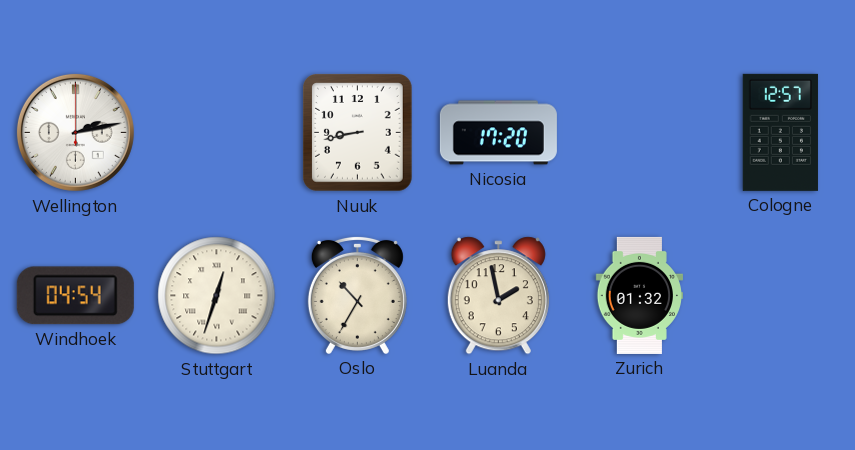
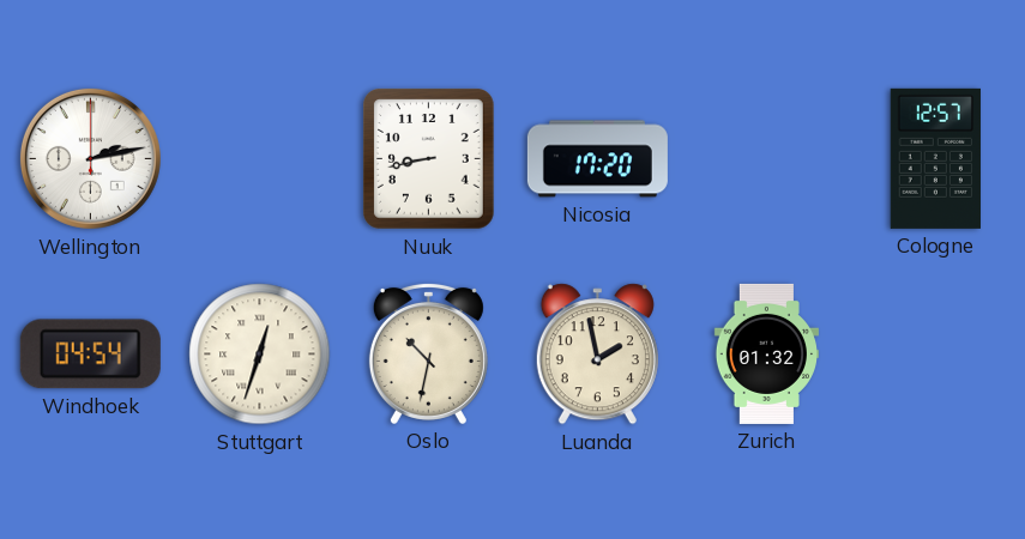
Oslo: 10:35 -> 10:32
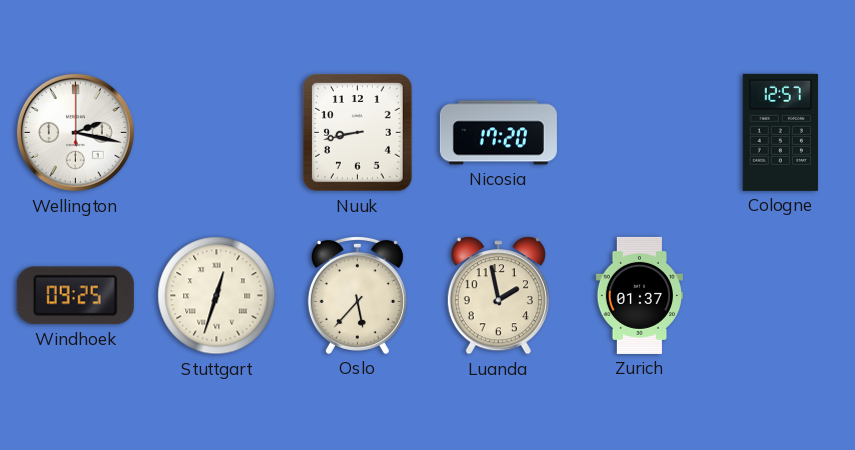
Wellington: 2:13 -> 2:17
Windhoek: 04:54 -> 09:25
Oslo: 10:32 -> 5:37
Zurich: 01:32 -> 01:37
